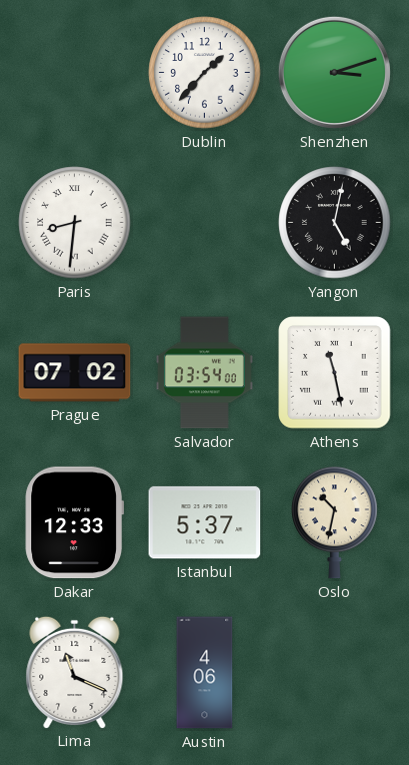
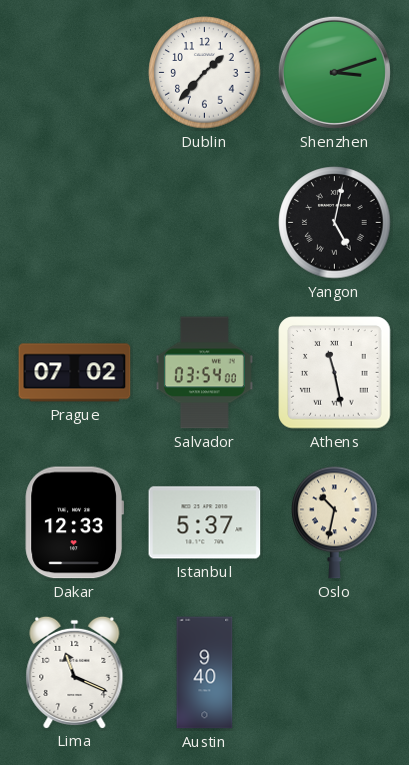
Paris: 8:31 -> none
Austin: 4:06 -> 9:40
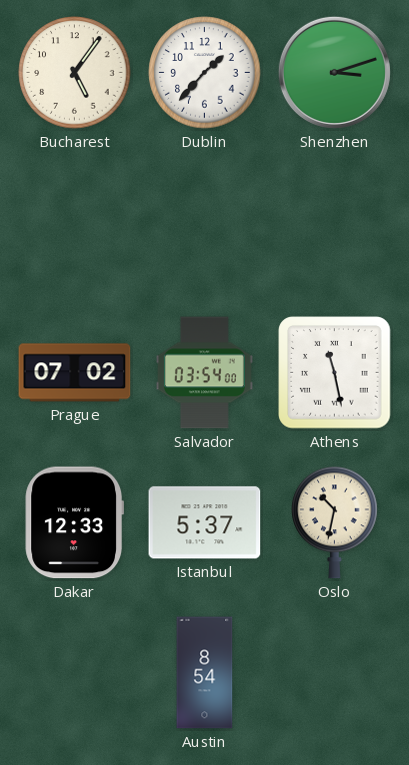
Bucharest: none -> 5:06
Yangon: 5:02 -> none
Lima: 11:19 -> none
Austin: 9:40 -> 8:54
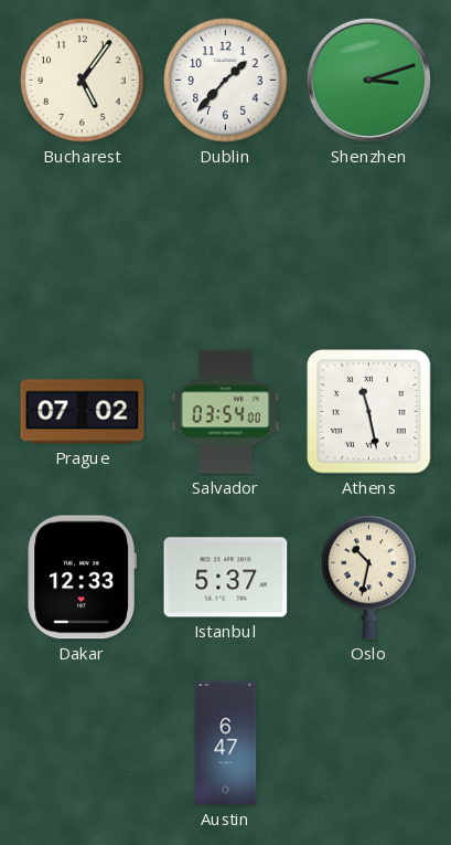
Austin: 8:54 -> 6:47
